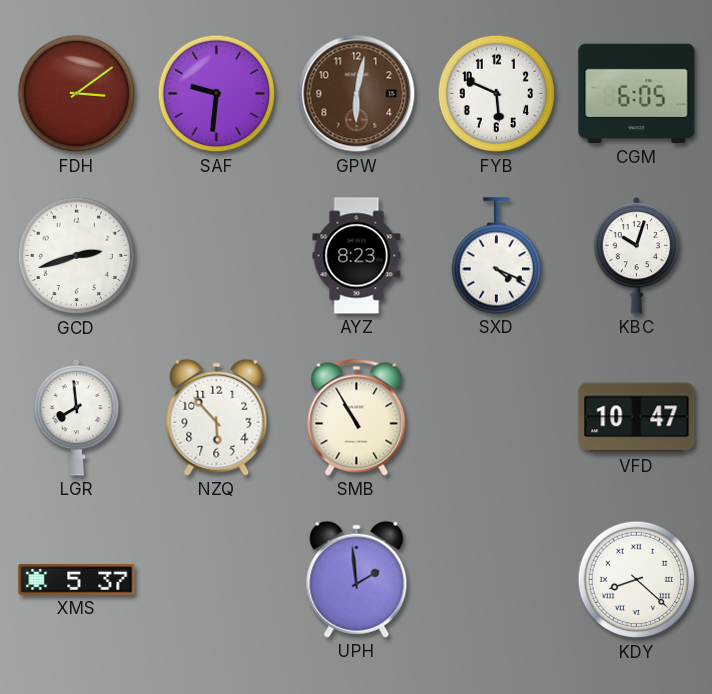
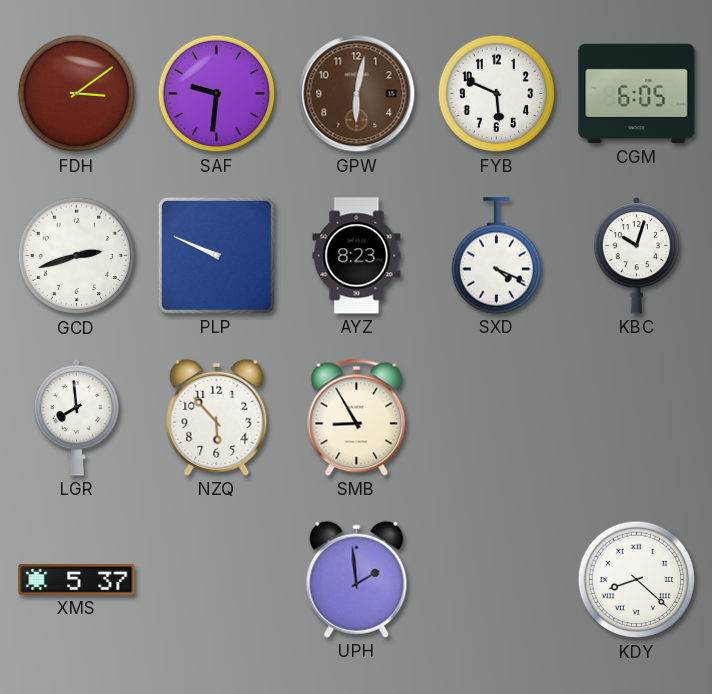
PLP: none -> 9:49
SMB: 10:55 -> 8:55
VFD: 10:47 -> none
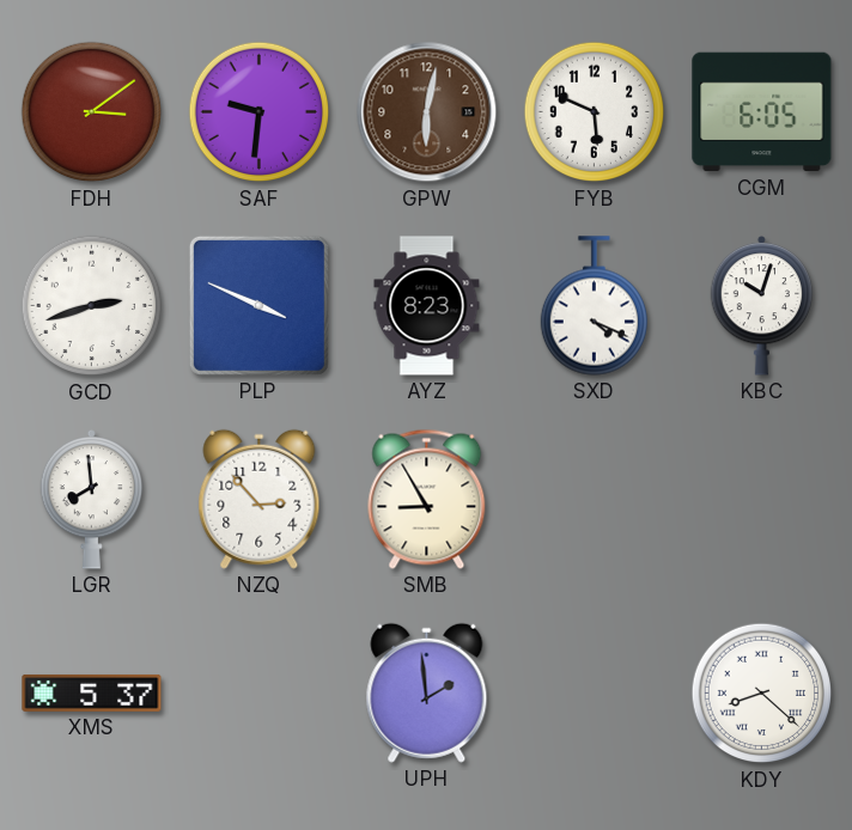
PLP: 9:49 -> 3:49
NZQ: 5:53 -> 2:53
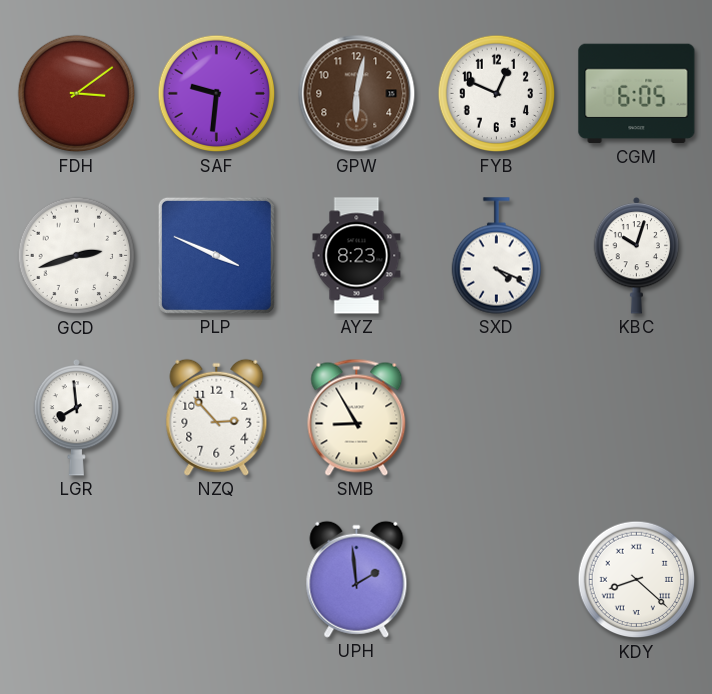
FYB: 5:49 -> 12:49
XMS: 5:37 -> none
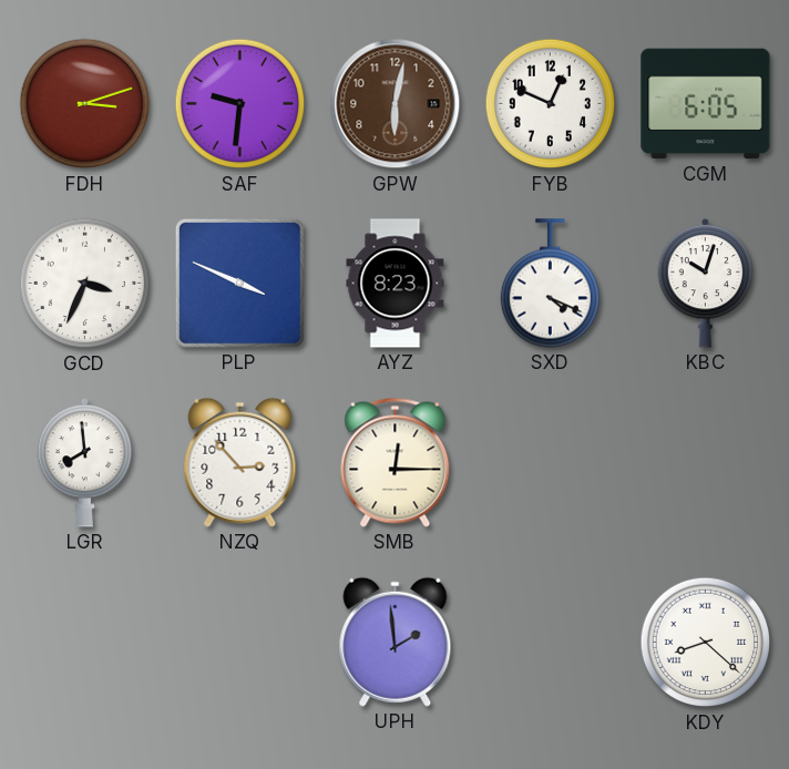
FDH: 3:09 -> 3:12
GCD: 2:42 -> 3:34
SMB: 8:55 -> 12:15
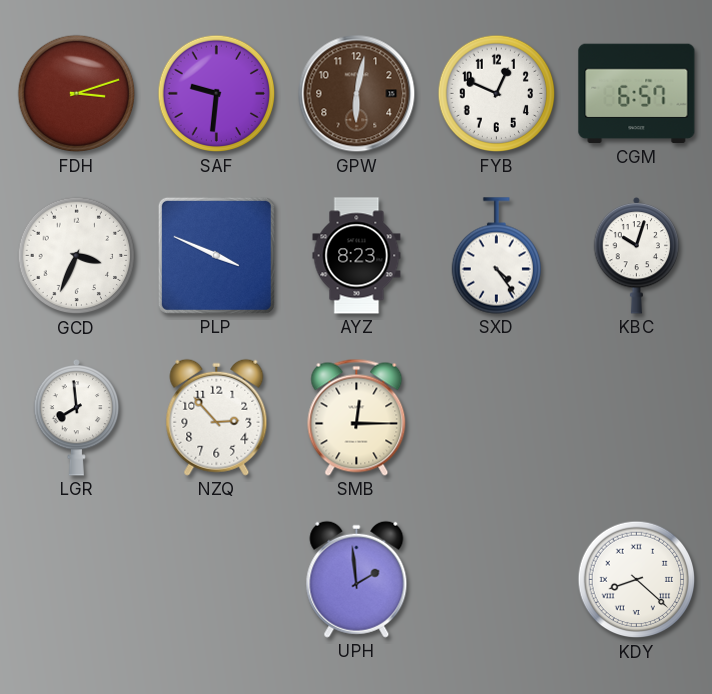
CGM: 6:05 -> 6:57
SXD: 4:19 -> 4:24
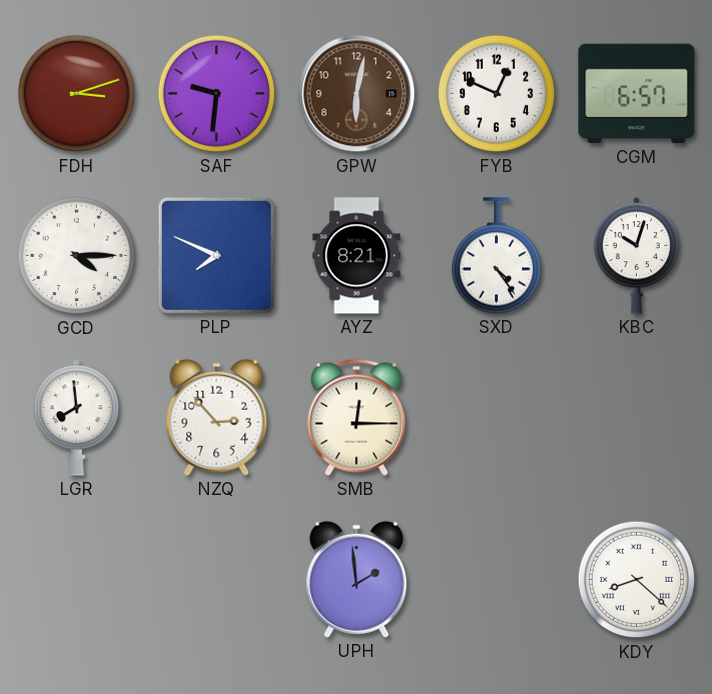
GCD: 3:34 -> 4:15
PLP: 3:49 -> 7:49
AYZ: 8:23 -> 8:21
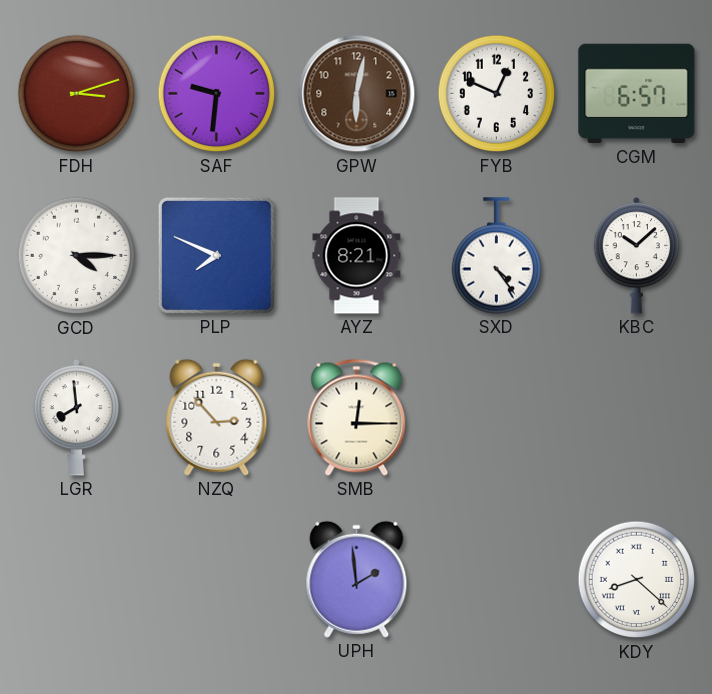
KBC: 10:03 -> 10:08
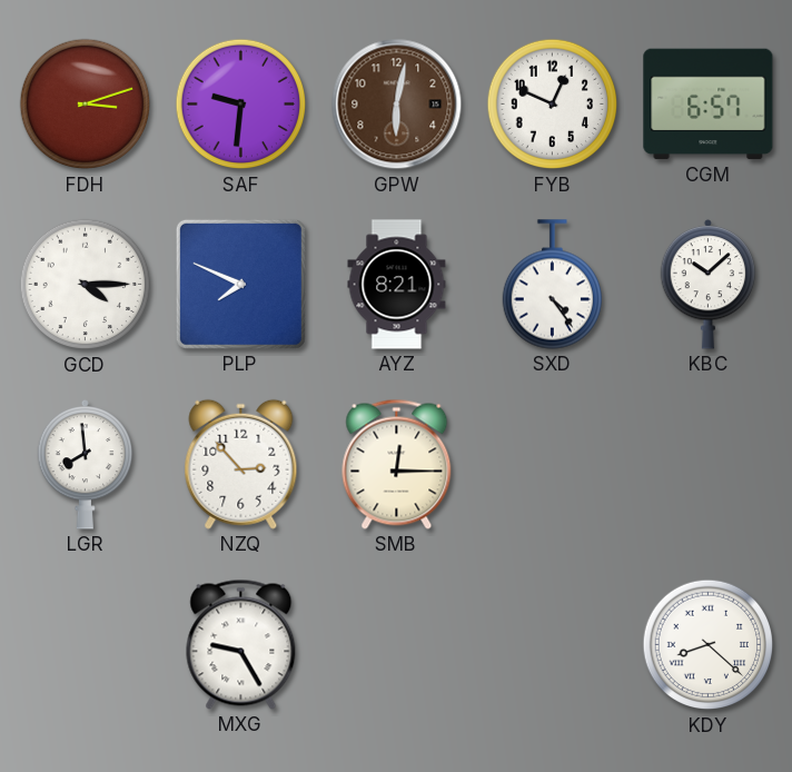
MXG: none -> 9:25
UPH: 1:59 -> none
